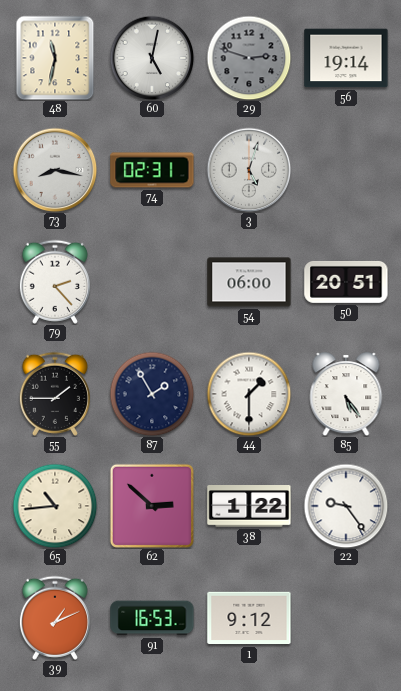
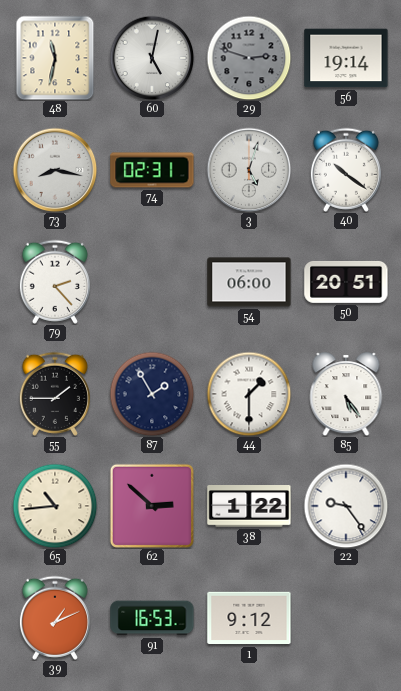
40: none -> 10:21
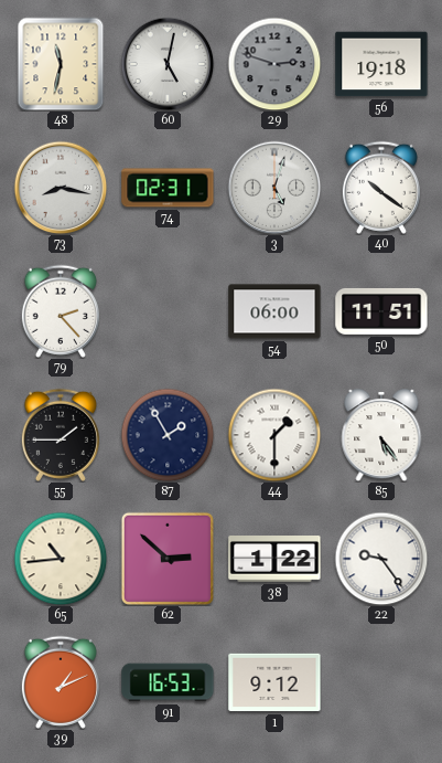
56: 19:14 -> 19:18
50: 20:51 -> 11:51
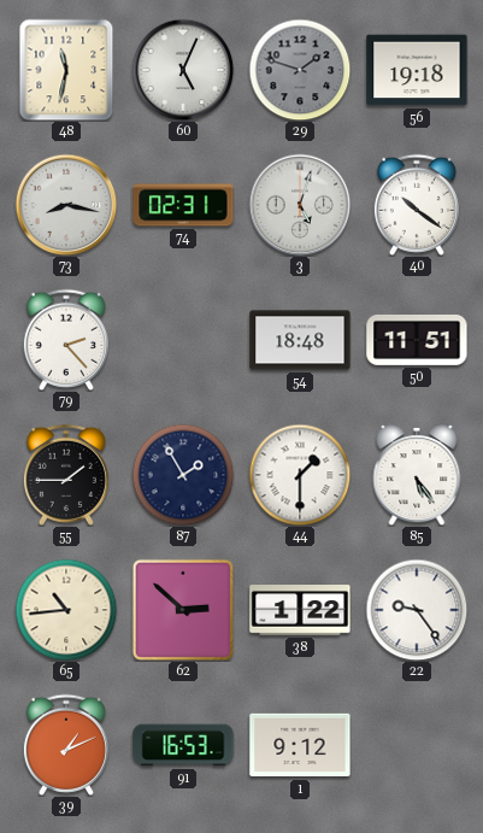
60: 5:02 -> 5:04
29: 2:48 -> 1:48
54: 06:00 -> 18:48
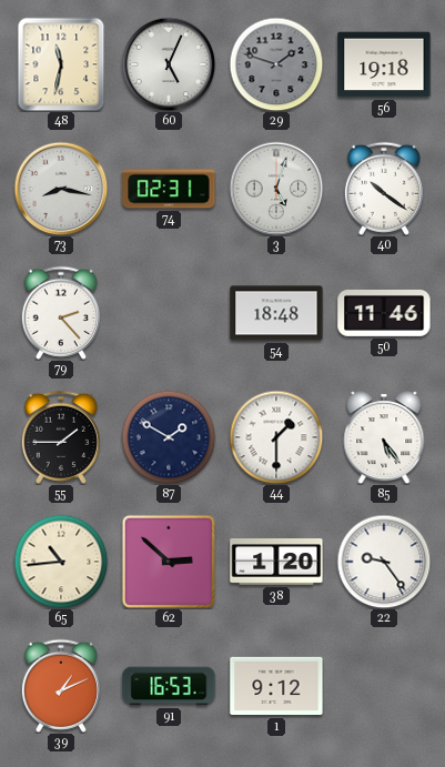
50: 11:51 -> 11:46
87: 1:55 -> 1:50
38: 1:22 -> 1:20
